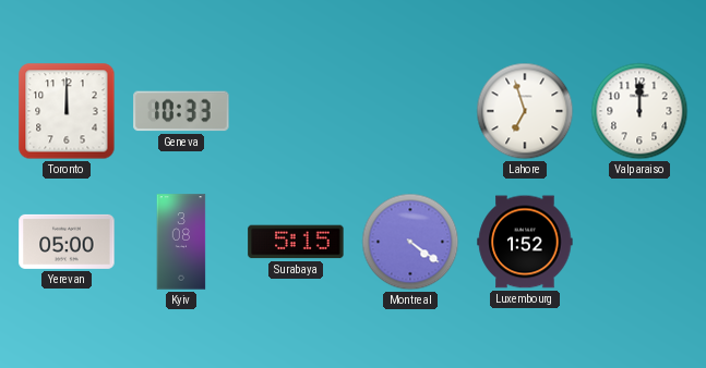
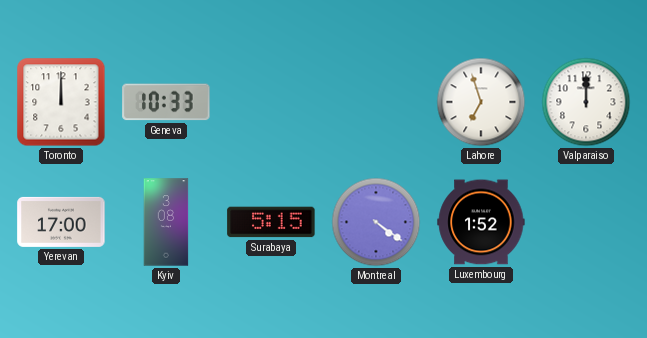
Yerevan: 05:00 -> 17:00
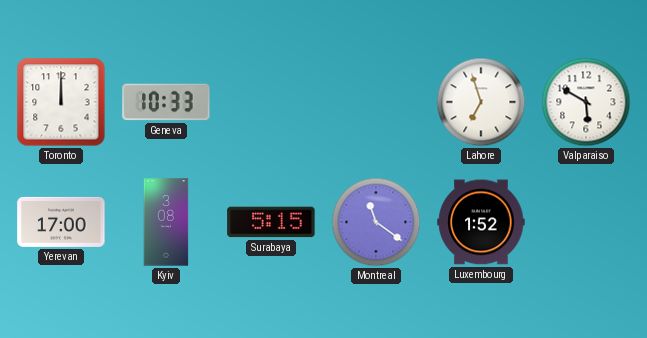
Valparaiso: 12:00 -> 5:50
Montreal: 4:21 -> 11:21
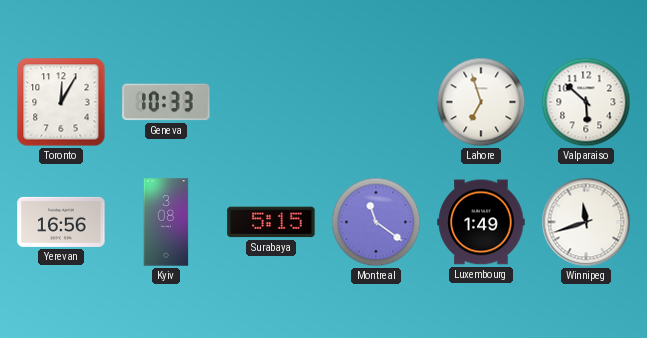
Toronto: 12:00 -> 12:05
Valparaiso: 5:50 -> 5:52
Yerevan: 17:00 -> 16:56
Luxembourg: 1:52 -> 1:49
Winnipeg: none -> 11:42
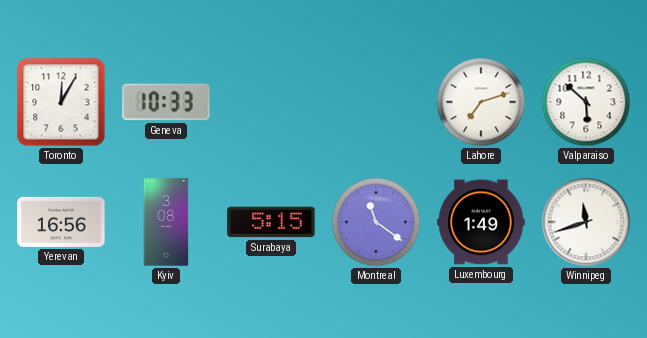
Lahore: 6:57 -> 7:12
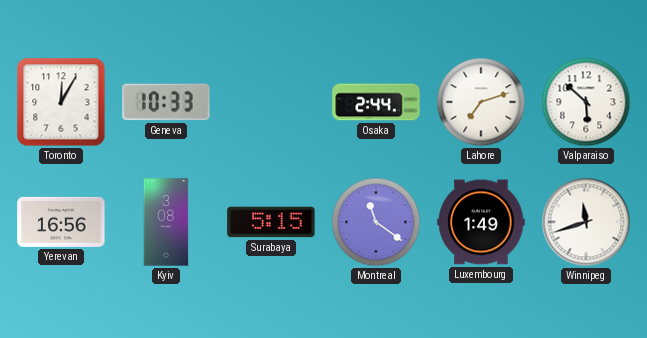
Osaka: none -> 2:44
